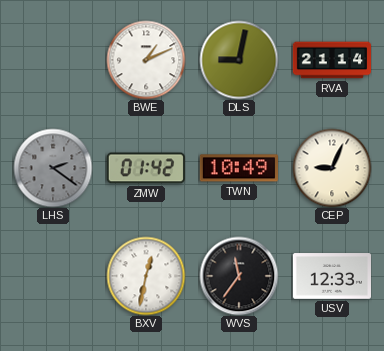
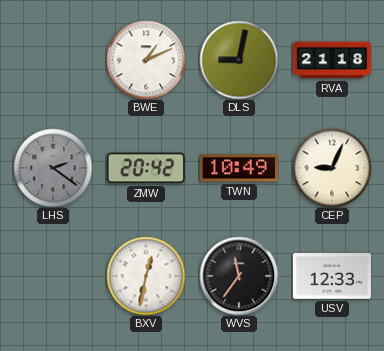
RVA: 21:14 -> 21:18
ZMW: 01:42 -> 20:42
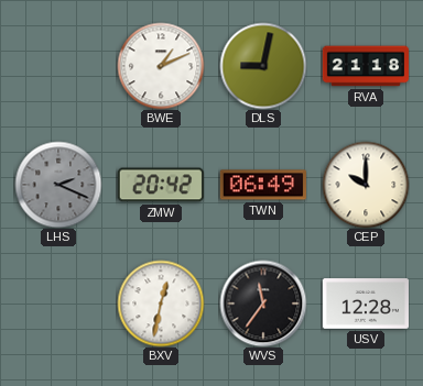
LHS: 2:21 -> 2:19
TWN: 10:49 -> 06:49
CEP: 9:04 -> 10:00
USV: 12:33 -> 12:28
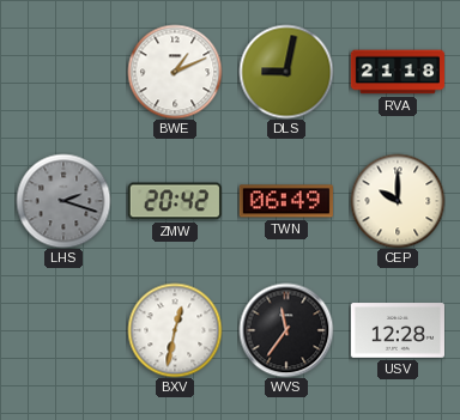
LHS: 2:19 -> 2:18
